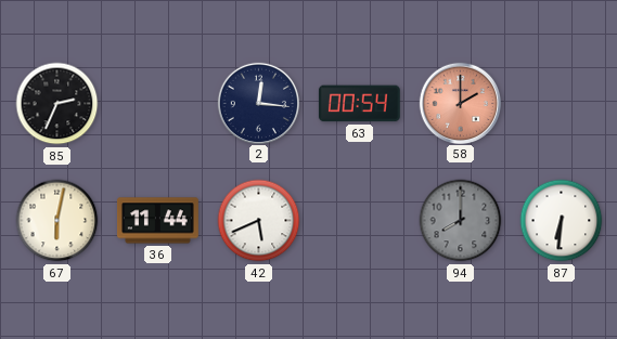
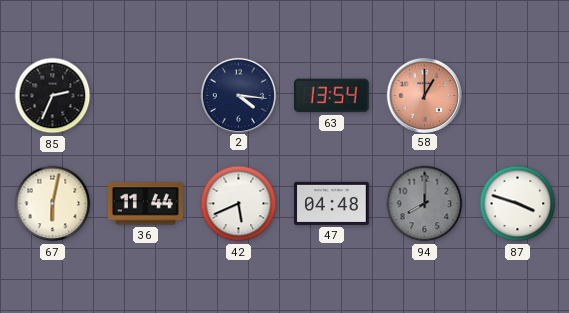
2: 12:16 -> 4:16
63: 00:54 -> 13:54
58: 2:00 -> 1:00
47: none -> 04:48
87: 6:31 -> 3:48
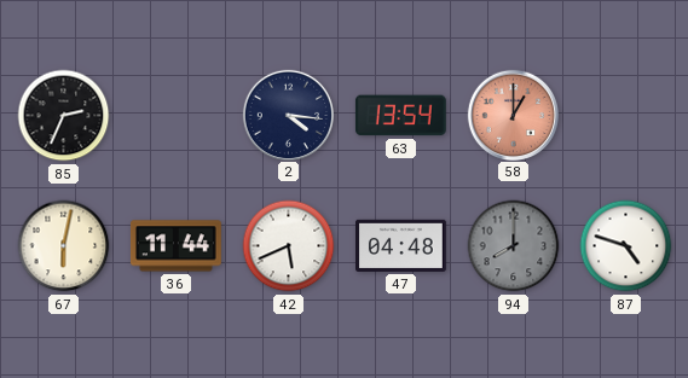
87: 3:48 -> 4:48
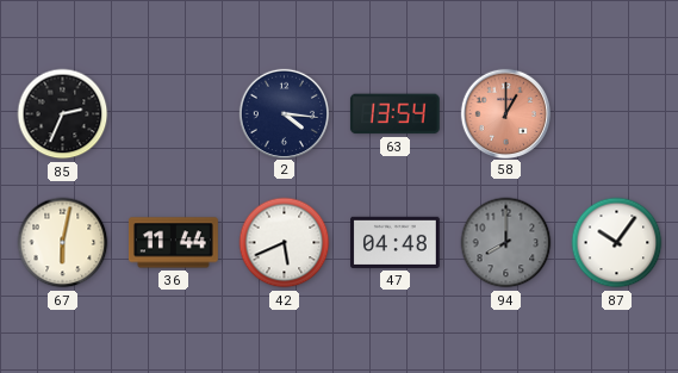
87: 4:48 -> 10:06
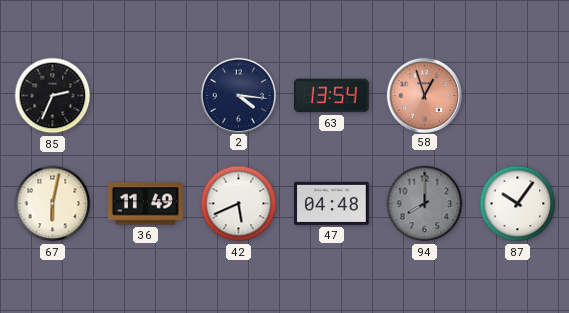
58: 1:00 -> 12:57
36: 11:44 -> 11:49
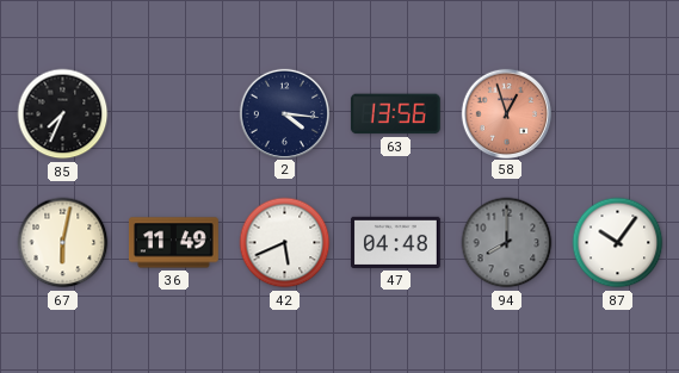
85: 2:34 -> 7:34
63: 13:54 -> 13:56
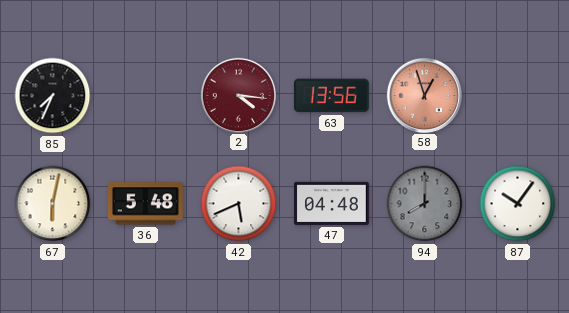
2 dial: navy -> burgundy
36: 11:49 -> 5:48
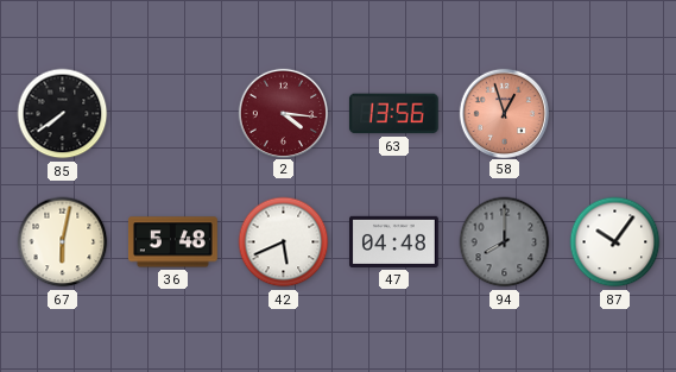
85: 7:34 -> 7:39
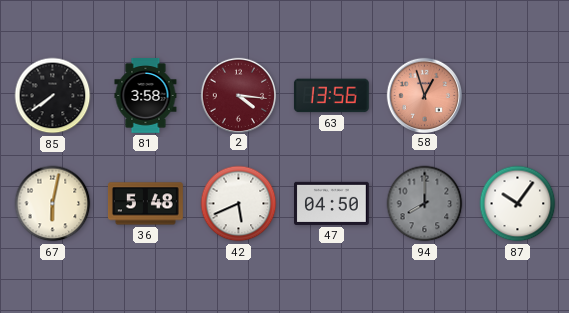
81: none -> 3:58
47: 04:48 -> 04:50
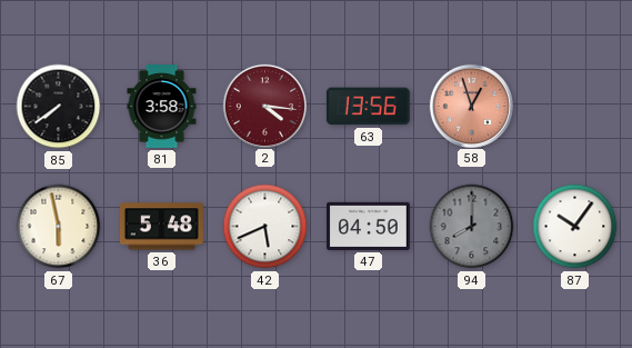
67: 6:02 -> 5:58
